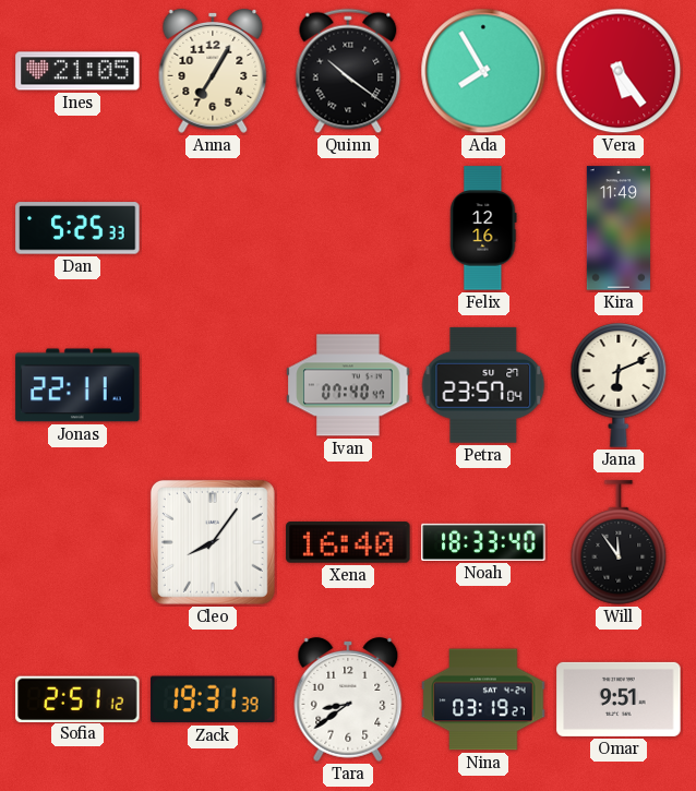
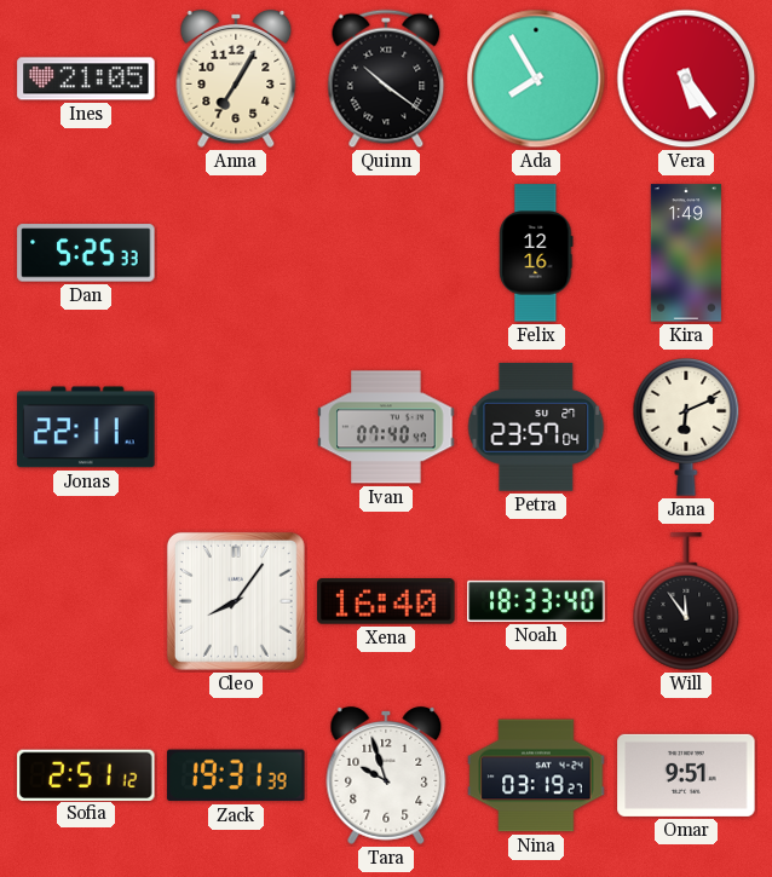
Kira: 11:49 -> 1:49
Tara: 8:39 -> 9:57
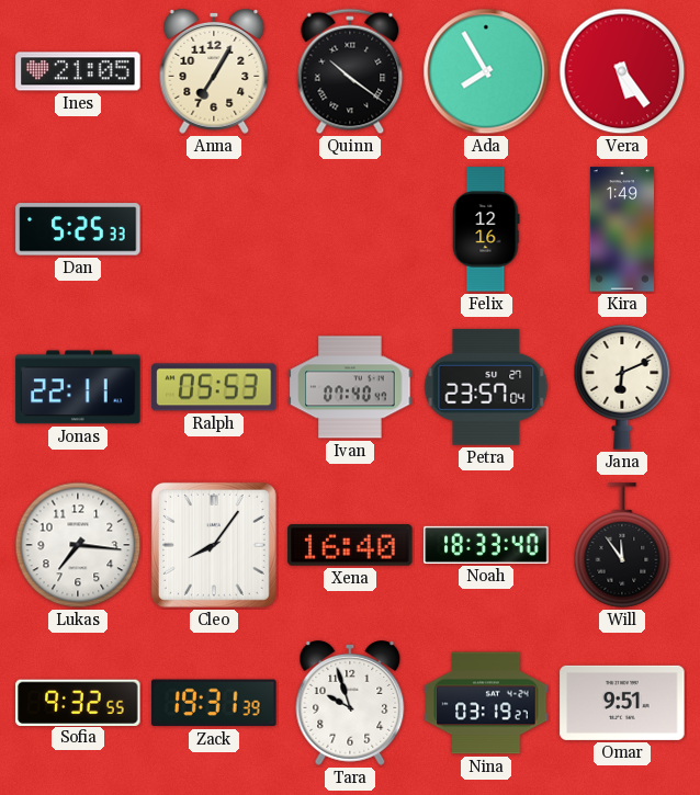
Ralph: none -> 05:53
Lukas: none -> 7:16
Sofia: 2:51 -> 9:32
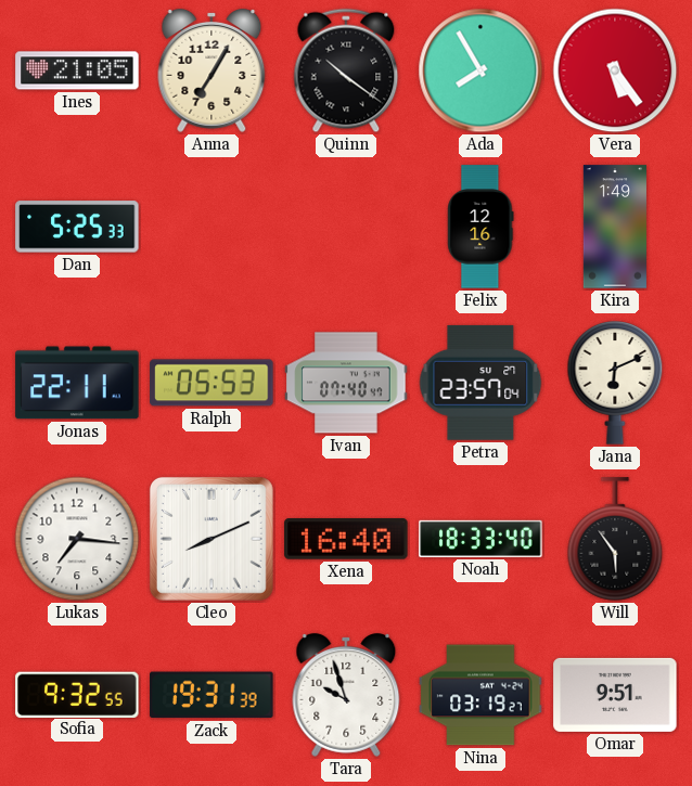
Cleo: 8:06 -> 8:11
Will: 11:54 -> 5:54
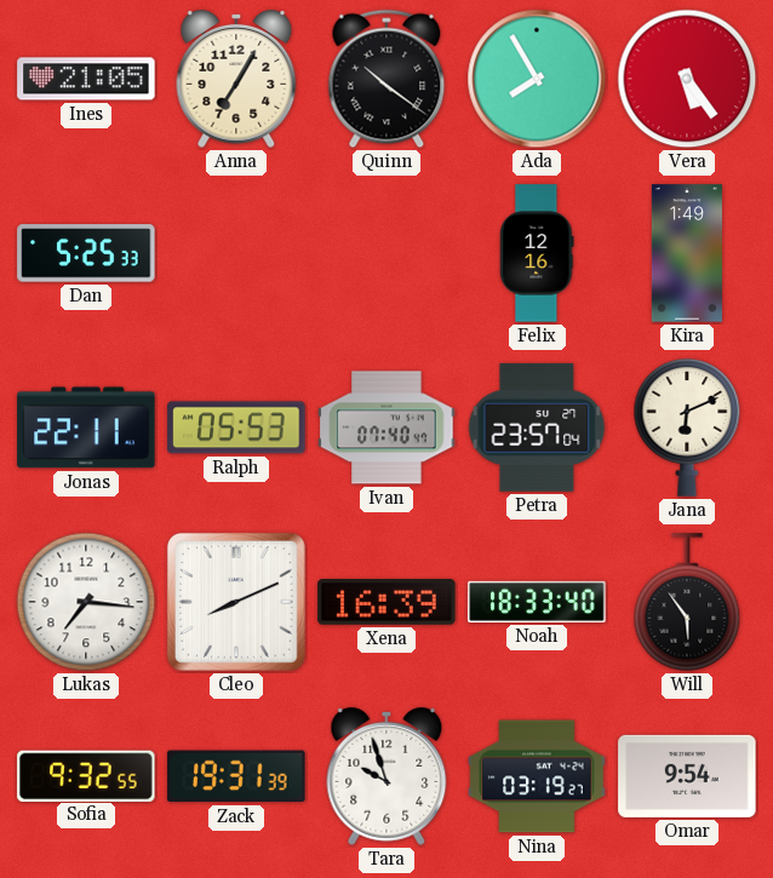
Xena: 16:40 -> 16:39
Omar: 9:51 -> 9:54
